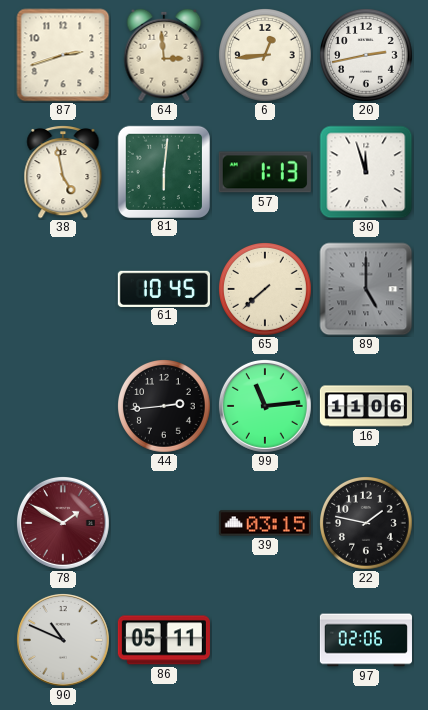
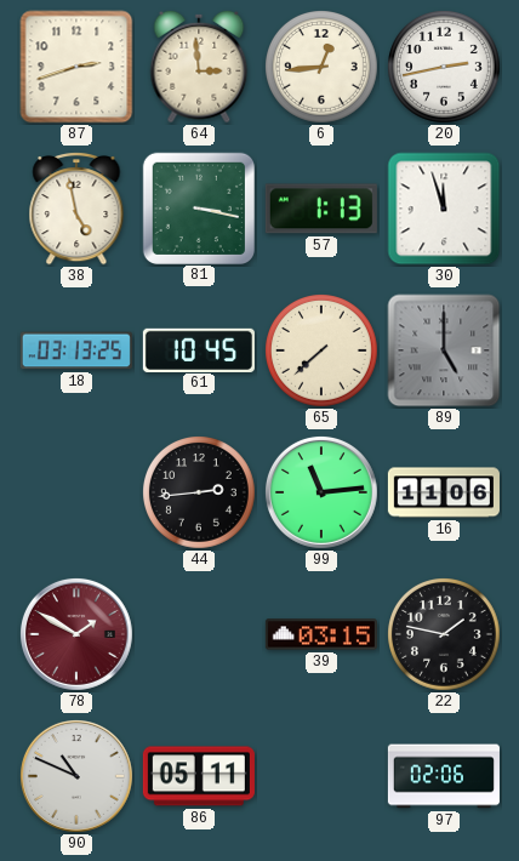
81: 6:01 -> 3:17
18: none -> 03:13
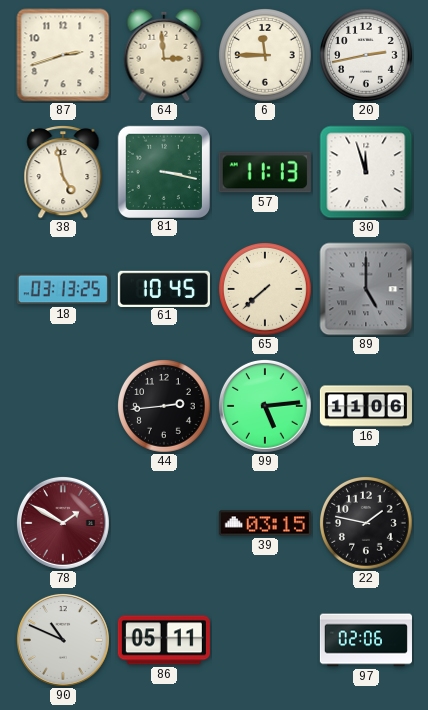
6: 12:44 -> 11:45
57: 1:13 -> 11:13
99: 11:14 -> 5:14
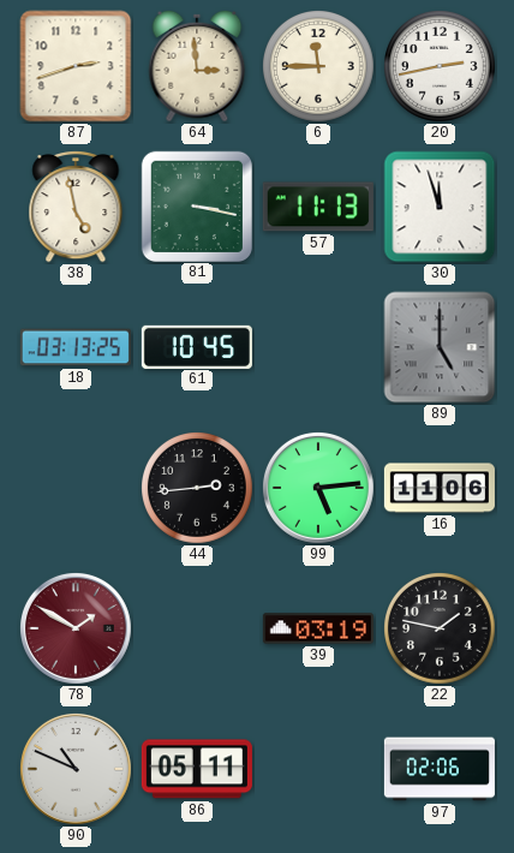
65: 7:38 -> none
39: 03:15 -> 03:19
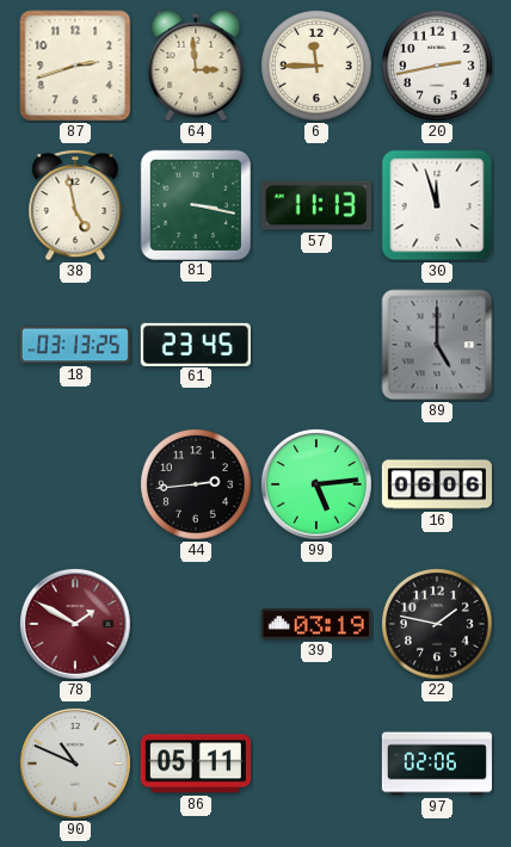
61: 10:45 -> 23:45
16: 11:06 -> 06:06
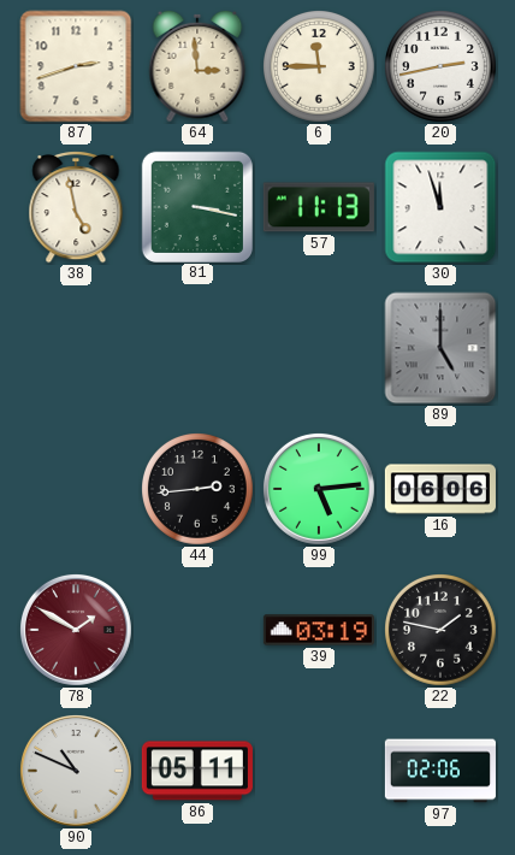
18: 03:13 -> none
61: 23:45 -> none
